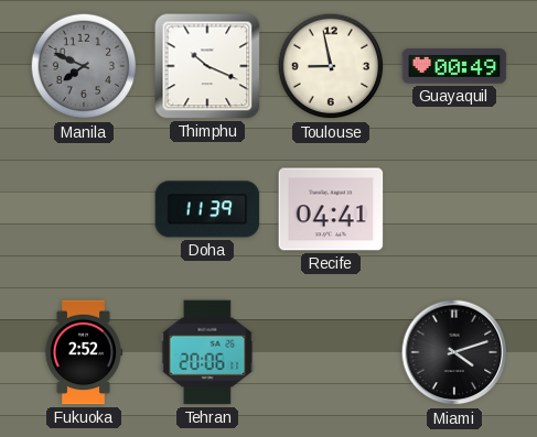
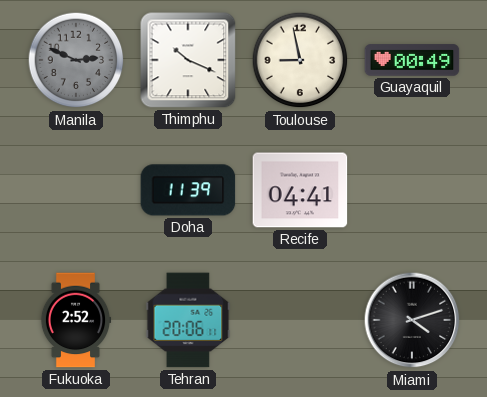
Manila: 7:49 -> 2:49
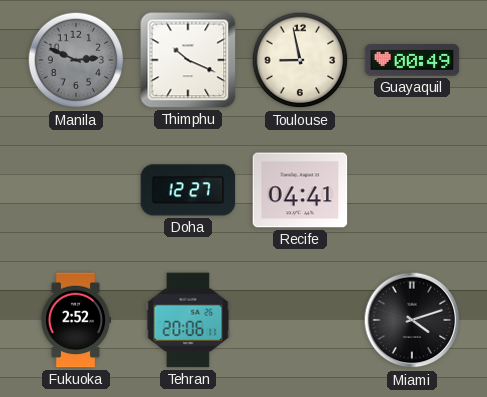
Doha: 11:39 -> 12:27
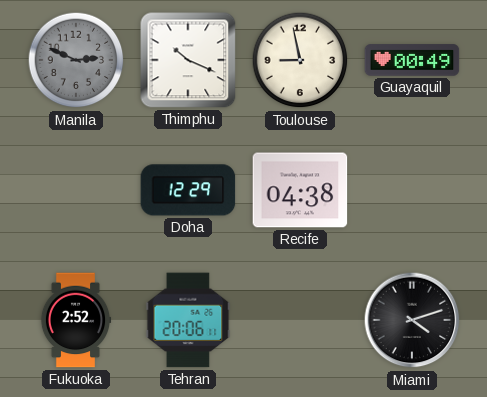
Doha: 12:27 -> 12:29
Recife: 04:41 -> 04:38
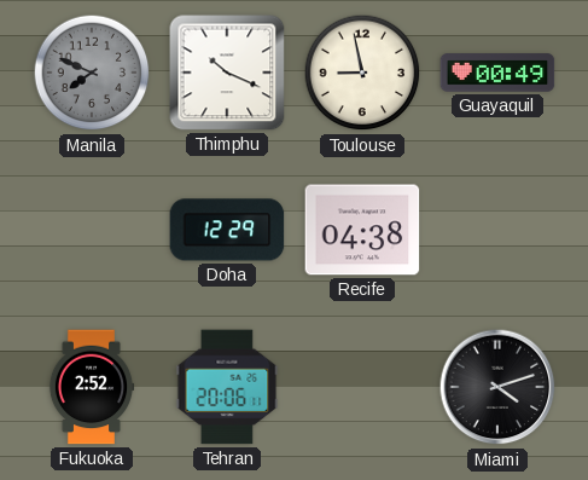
Manila: 2:49 -> 7:49
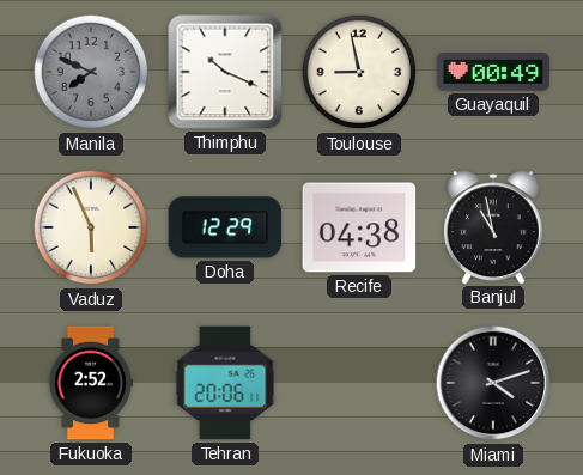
Vaduz: none -> 5:56
Banjul: none -> 10:58
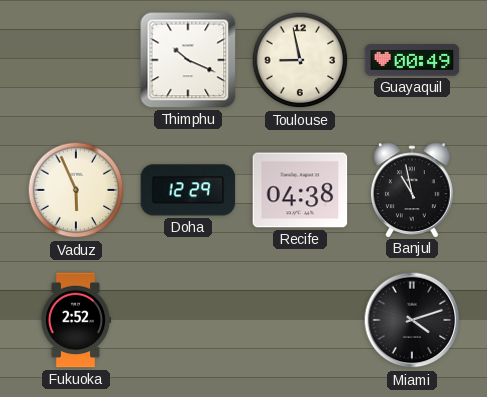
Manila: 7:49 -> none
Tehran: 20:06 -> none
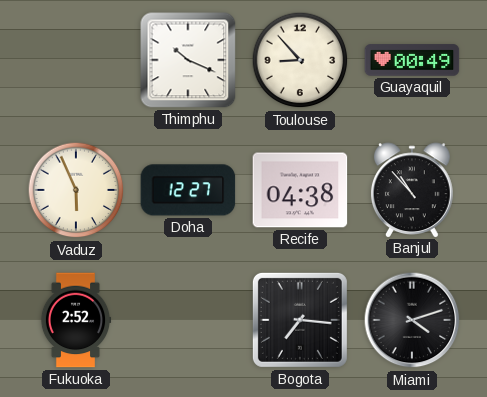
Toulouse: 8:58 -> 8:53
Doha: 12:29 -> 12:27
Banjul: 10:58 -> 10:53
Bogota: none -> 7:16
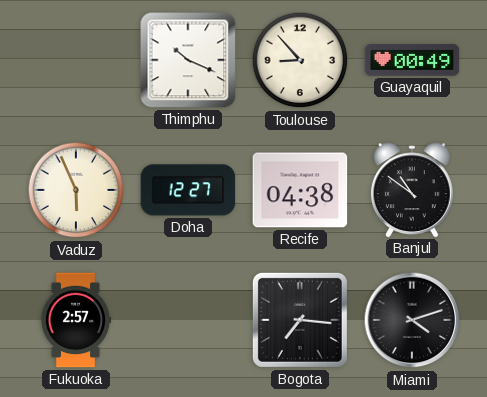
Banjul: 10:53 -> 10:51
Fukuoka: 2:52 -> 2:57
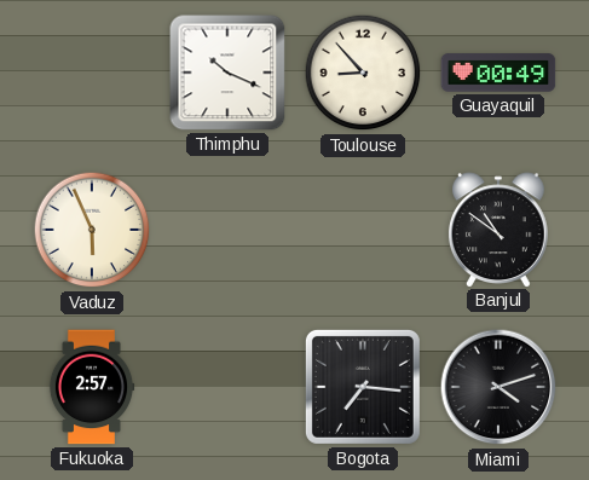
Doha: 12:27 -> none
Recife: 04:38 -> none
